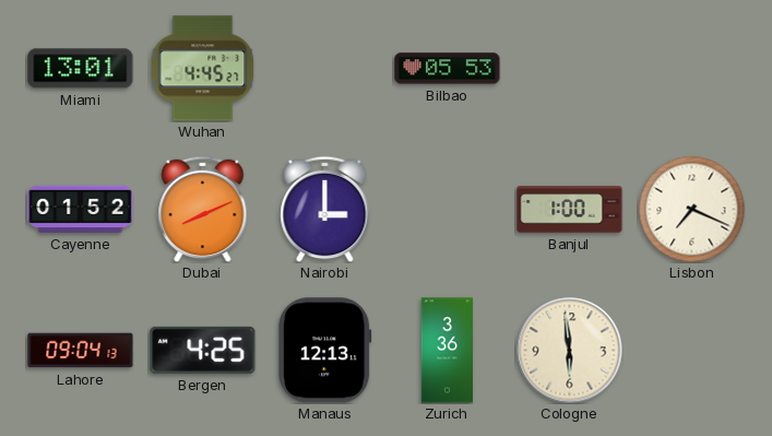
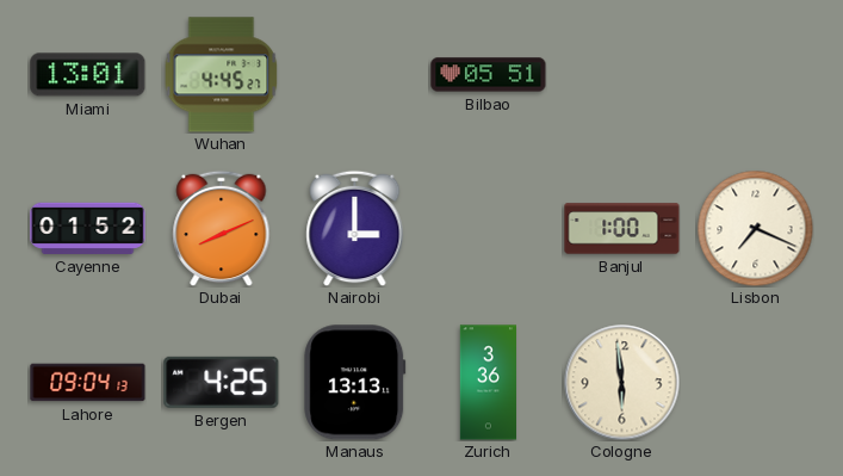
Bilbao: 05:53 -> 05:51
Manaus: 12:13 -> 13:13
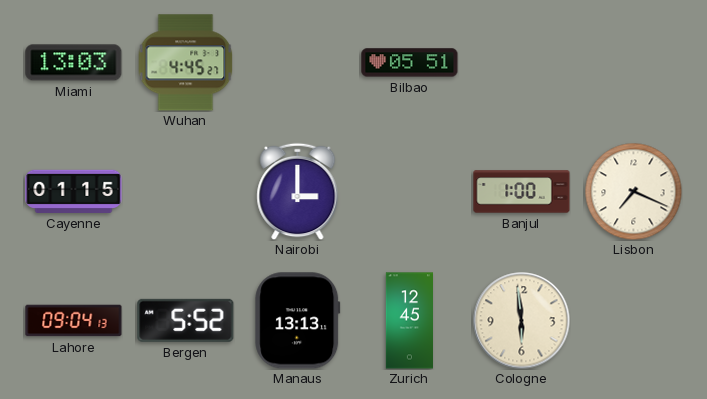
Miami: 13:01 -> 13:03
Cayenne: 01:52 -> 01:15
Dubai: 8:11 -> none
Bergen: 4:25 -> 5:52
Zurich: 3:36 -> 12:45
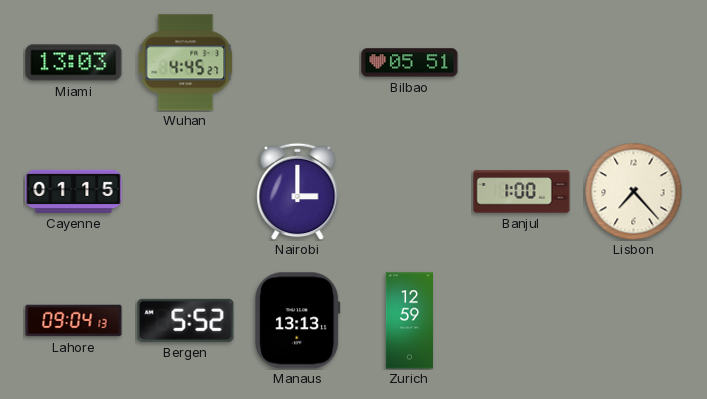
Lisbon: 7:19 -> 7:23
Zurich: 12:45 -> 12:59
Cologne: 5:59 -> none
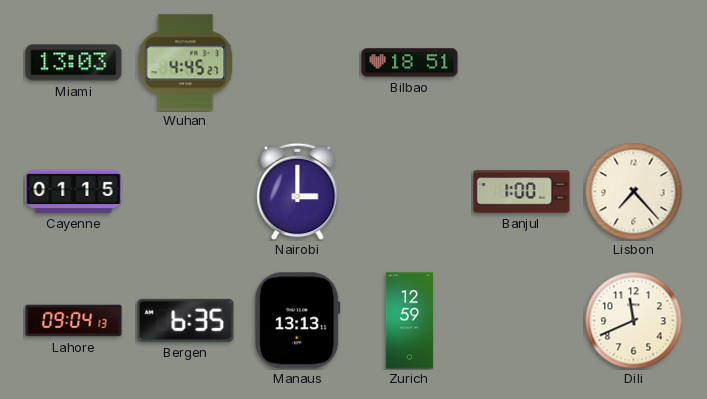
Bilbao: 05:51 -> 18:51
Bergen: 5:52 -> 6:35
Dili: none -> 11:41
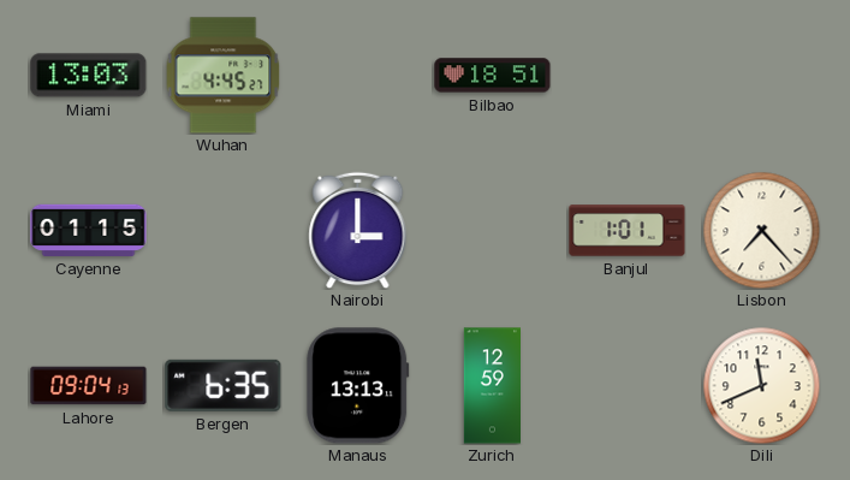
Banjul: 1:00 -> 1:01
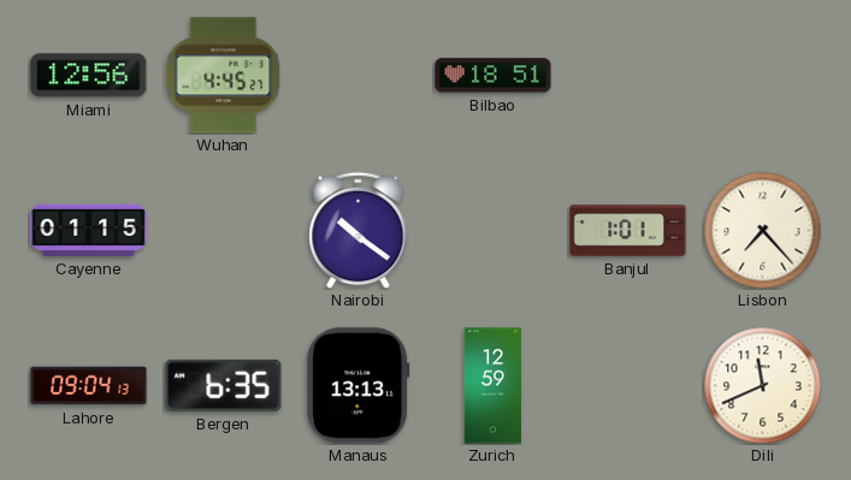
Miami: 13:03 -> 12:56
Nairobi: 3:00 -> 10:21
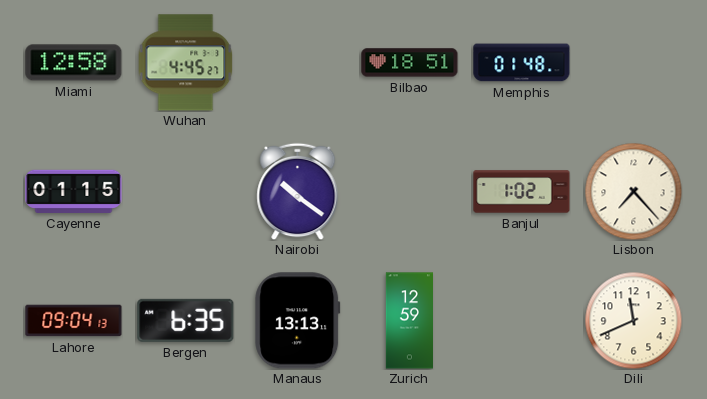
Miami: 12:56 -> 12:58
Memphis: none -> 01:48
Banjul: 1:01 -> 1:02
